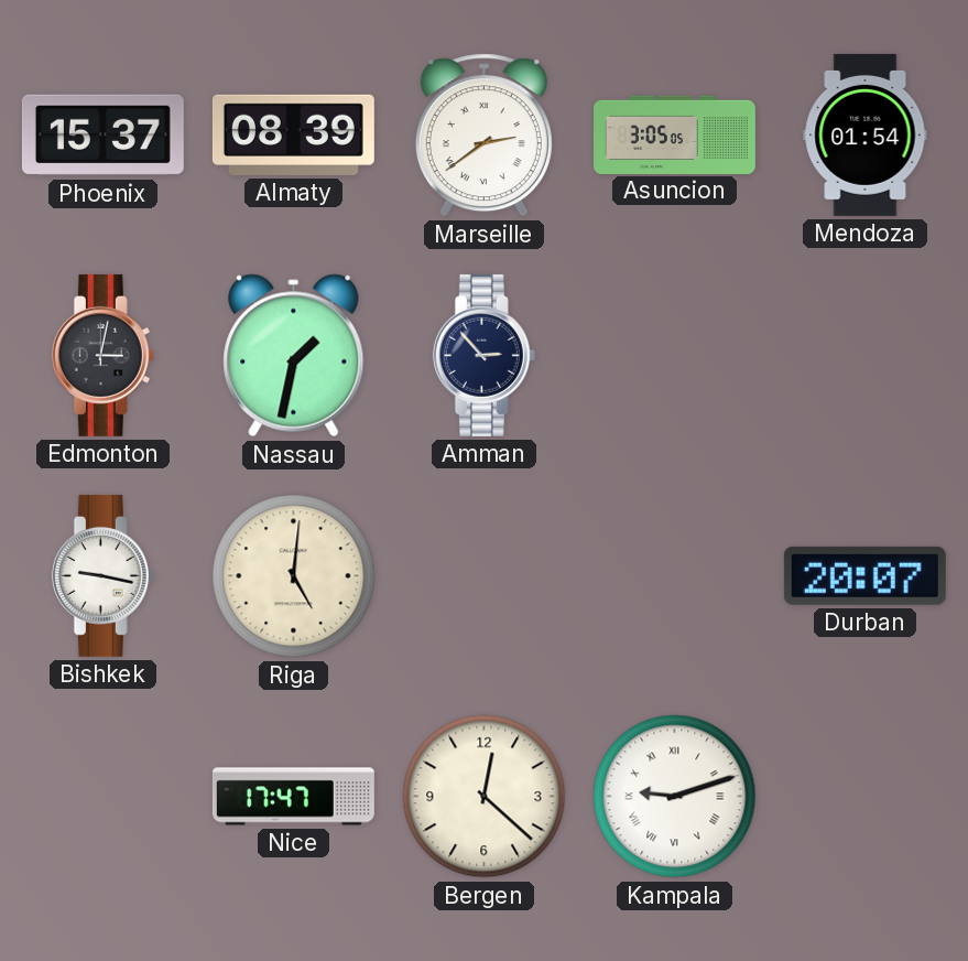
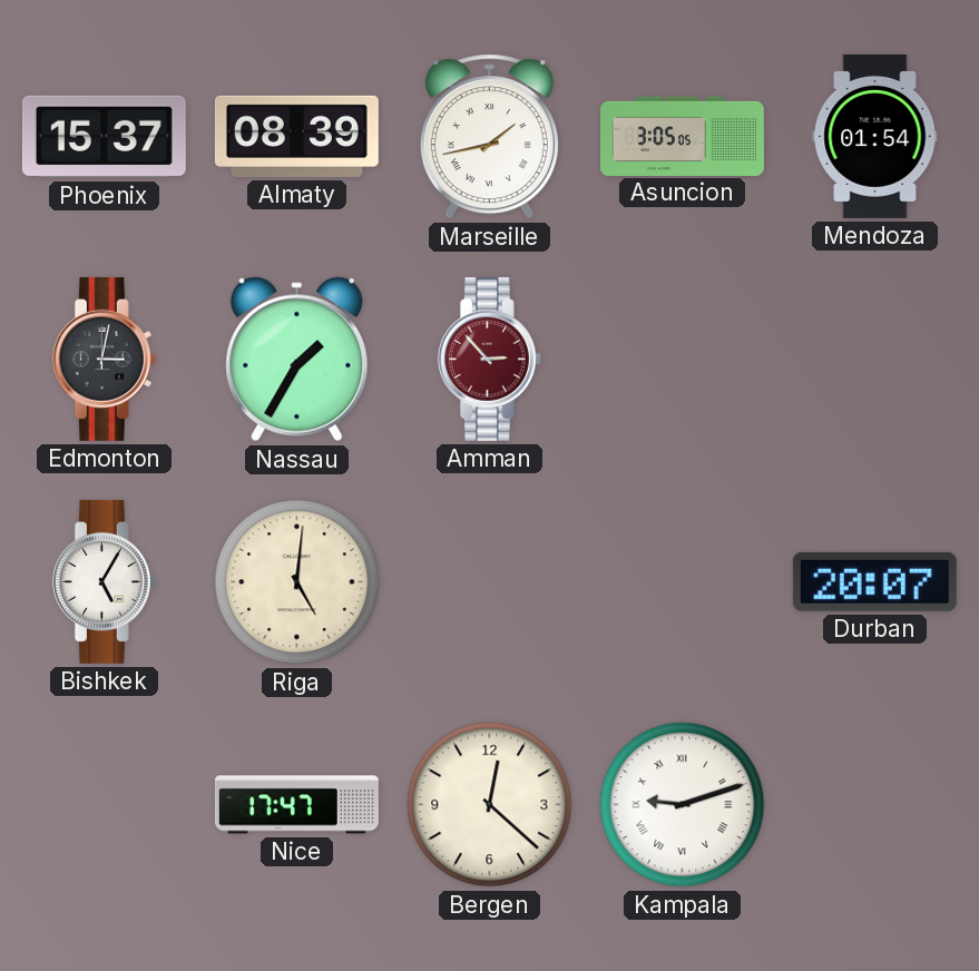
Marseille: 2:39 -> 1:43
Nassau: 1:32 -> 1:35
Amman dial: navy -> burgundy
Bishkek: 9:17 -> 5:05
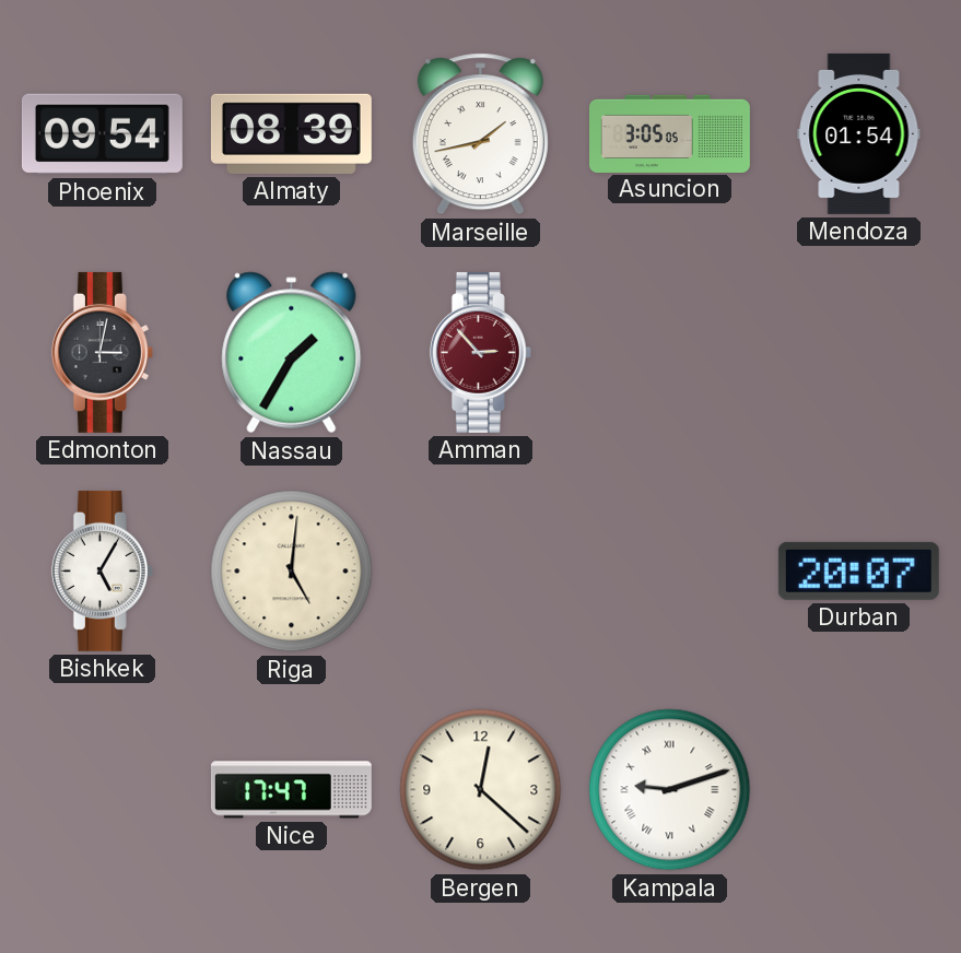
Phoenix: 15:37 -> 09:54
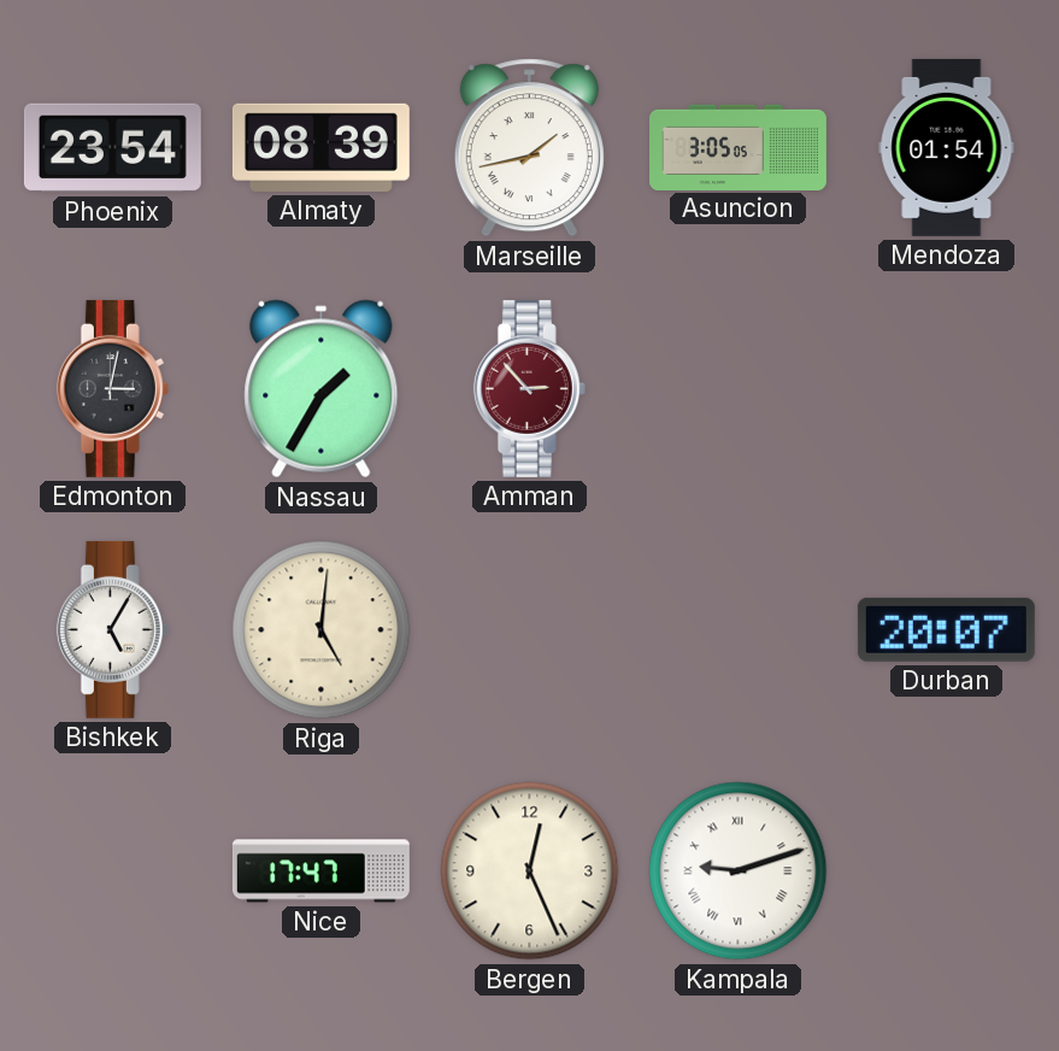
Phoenix: 09:54 -> 23:54
Bergen: 12:22 -> 12:26
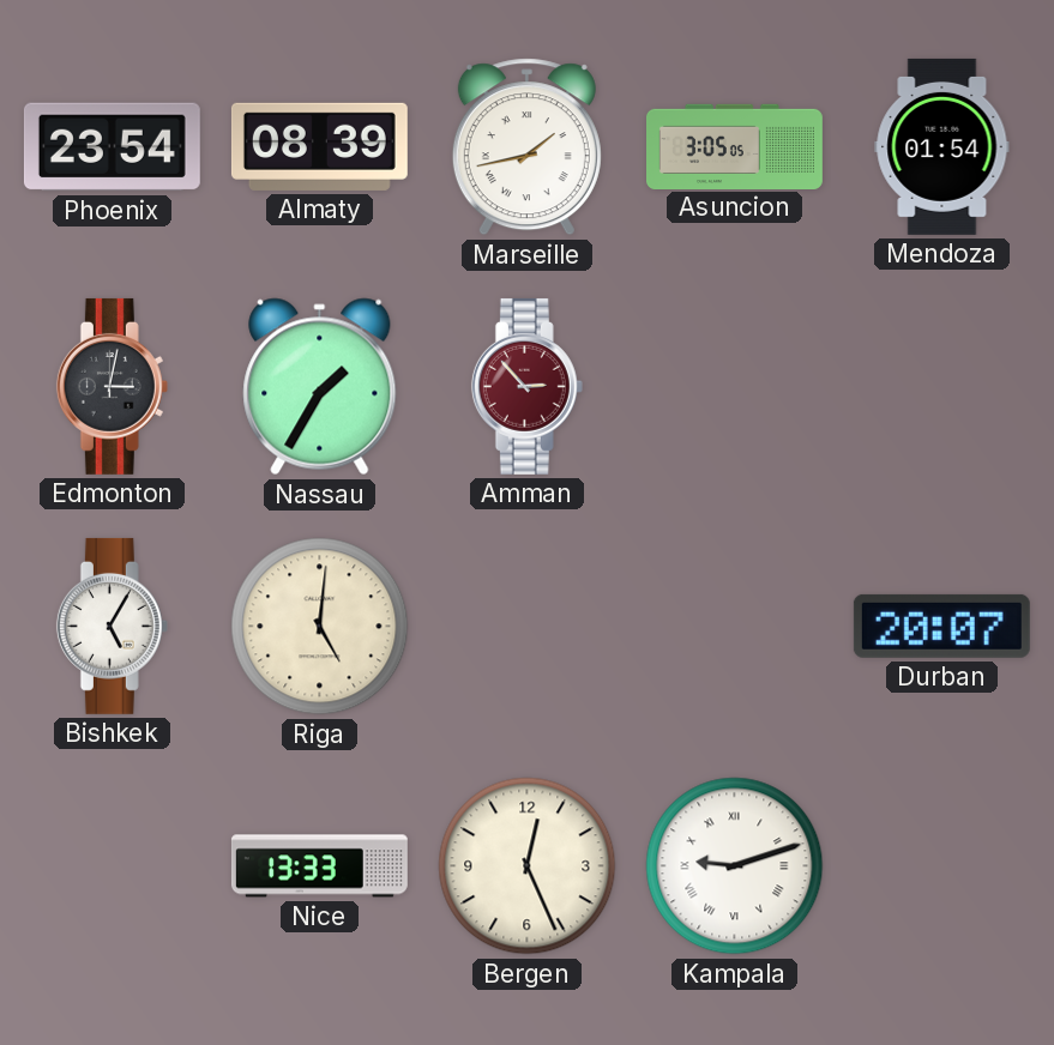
Nice: 17:47 -> 13:33
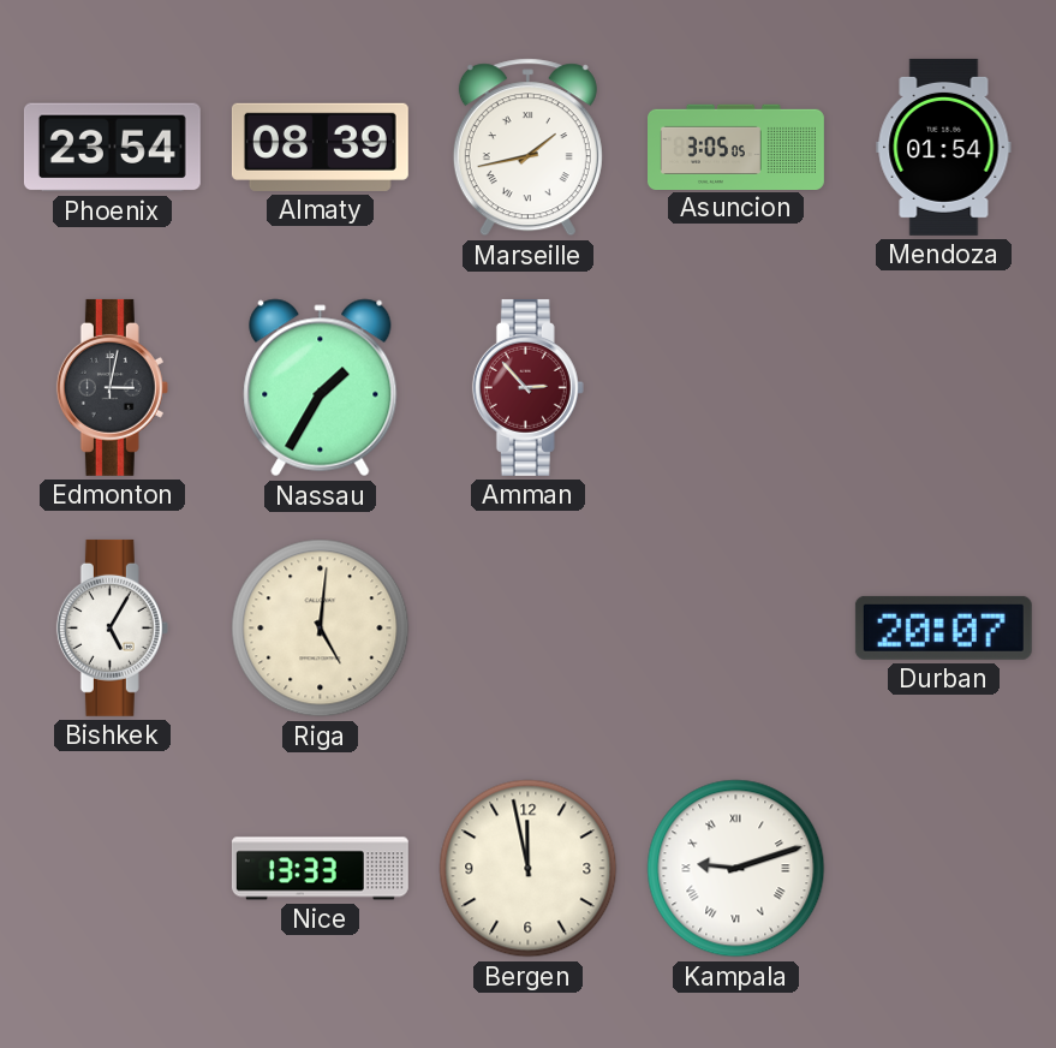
Bergen: 12:26 -> 11:58
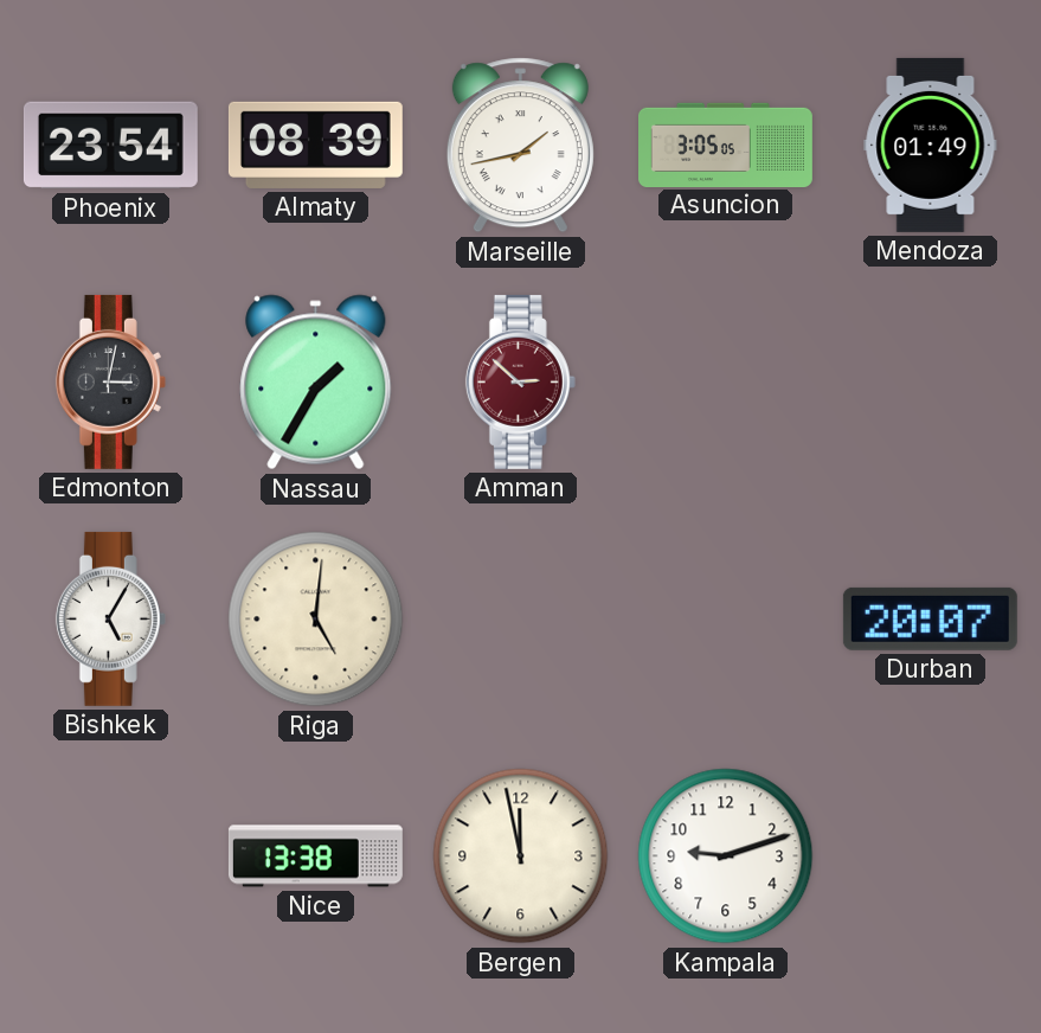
Mendoza: 01:54 -> 01:49
Amman: 2:53 -> 2:52
Nice: 13:33 -> 13:38
Kampala numerals: Roman -> Arabic
